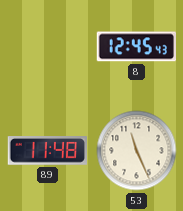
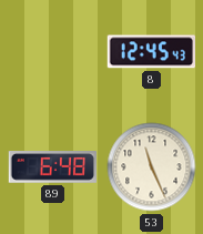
89: 11:48 -> 6:48
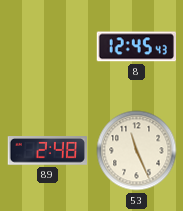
89: 6:48 -> 2:48
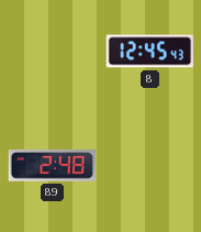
53: 11:26 -> none
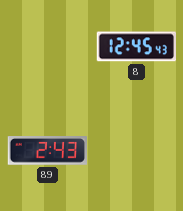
89: 2:48 -> 2:43
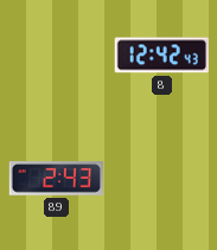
8: 12:45 -> 12:42
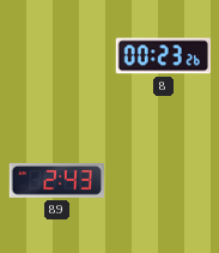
8: 12:42 -> 00:23
